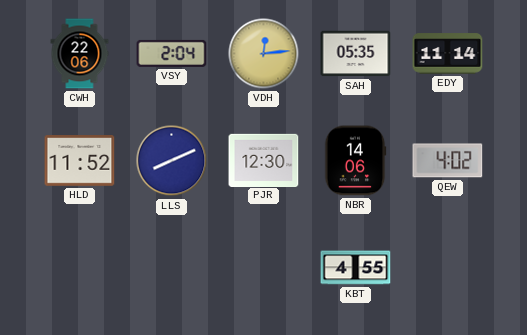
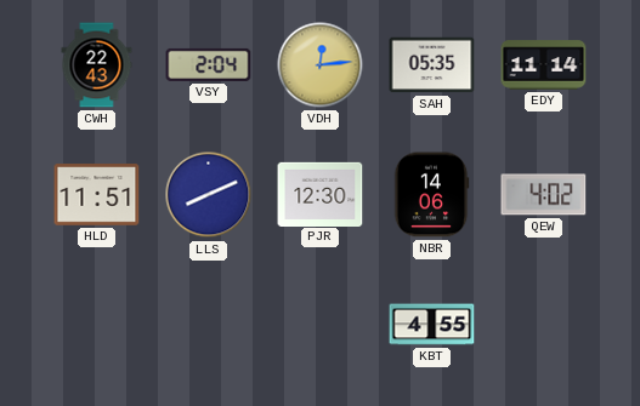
CWH: 22:06 -> 22:43
HLD: 11:52 -> 11:51
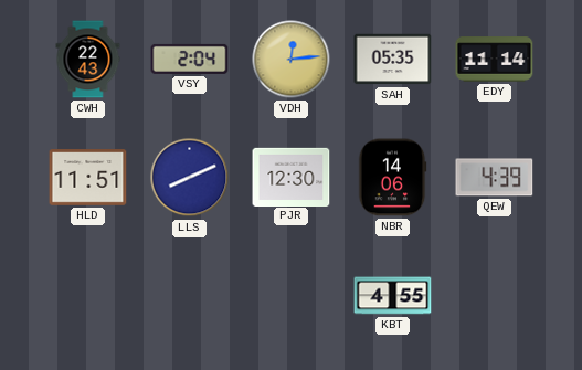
QEW: 4:02 -> 4:39
